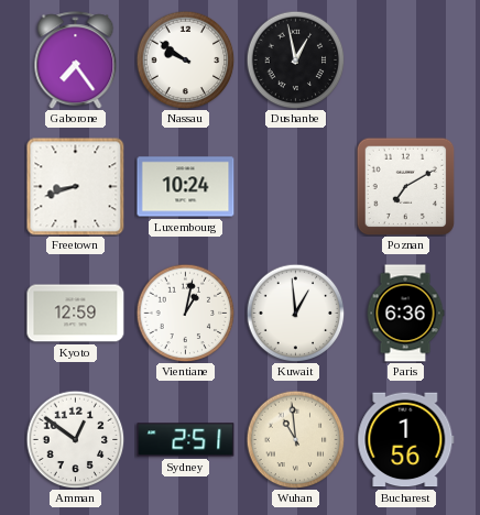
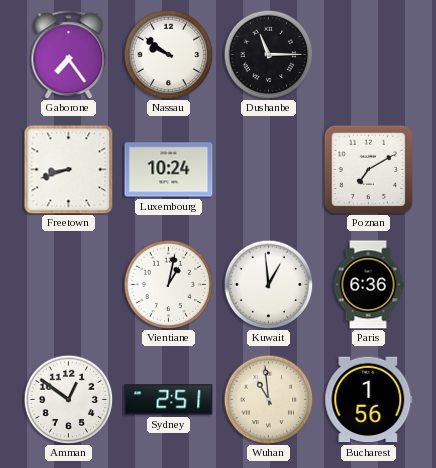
Dushanbe: 12:58 -> 11:15
Kyoto: 12:59 -> none
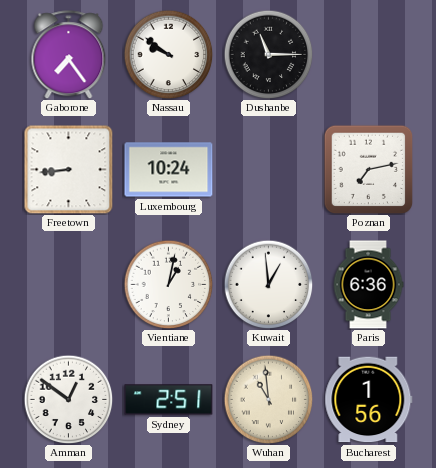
Freetown: 8:42 -> 8:44
Poznan: 7:10 -> 7:13
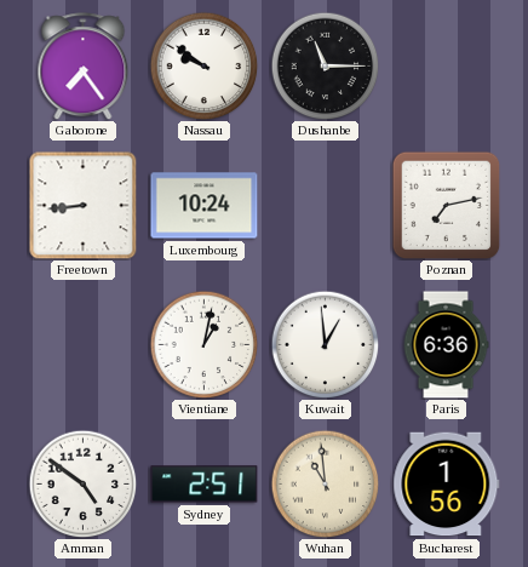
Amman: 12:51 -> 4:51
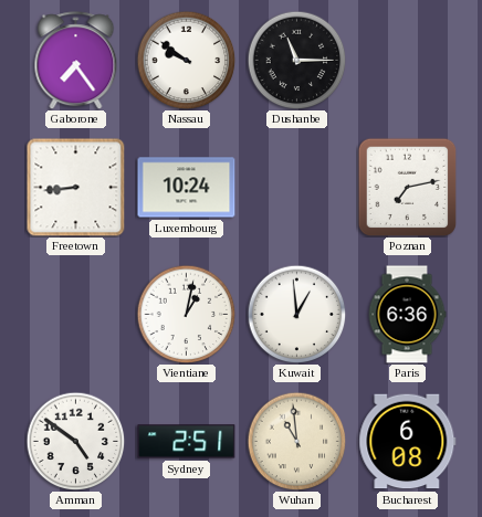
Bucharest: 1:56 -> 6:08
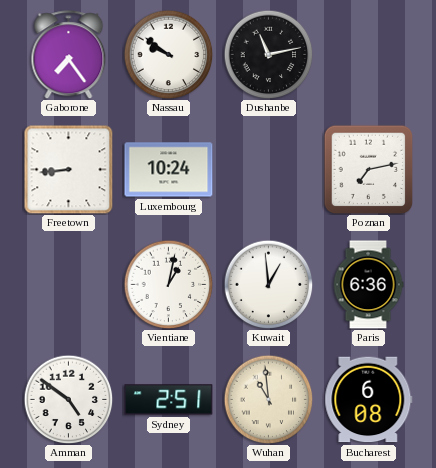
Dushanbe: 11:15 -> 11:13
